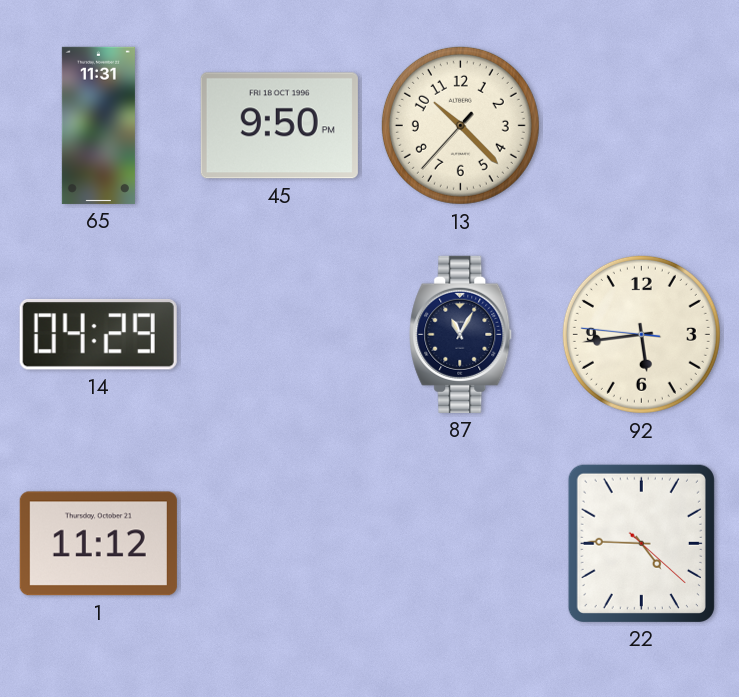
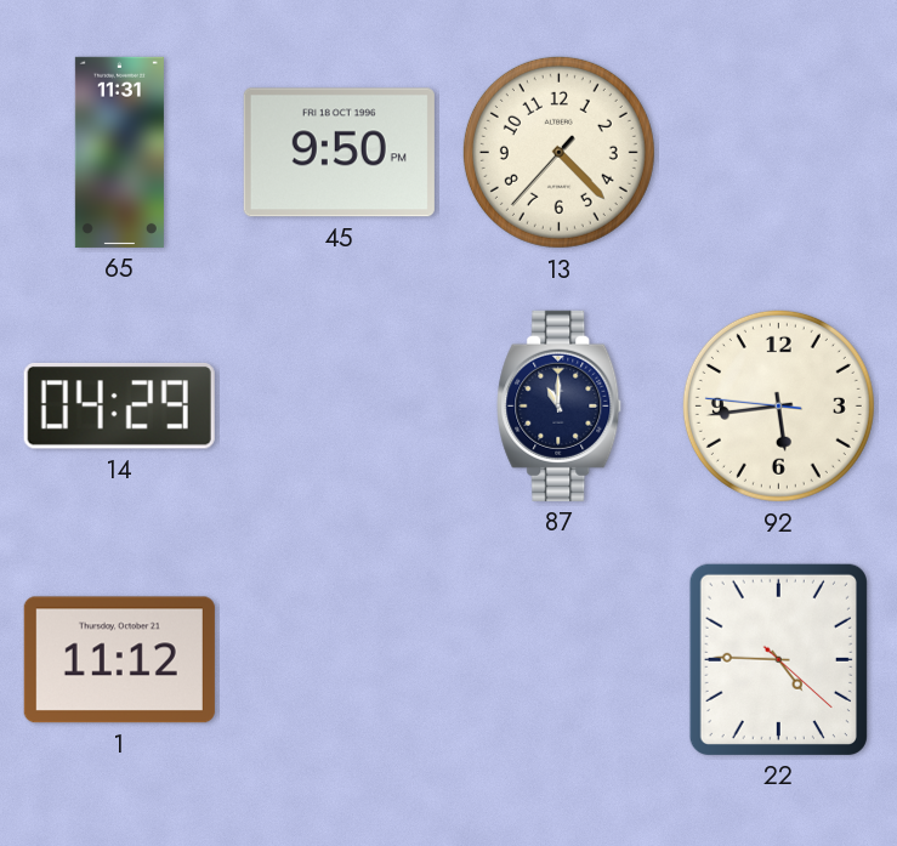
13: 10:22 -> 4:22
87: 11:05 -> 11:00
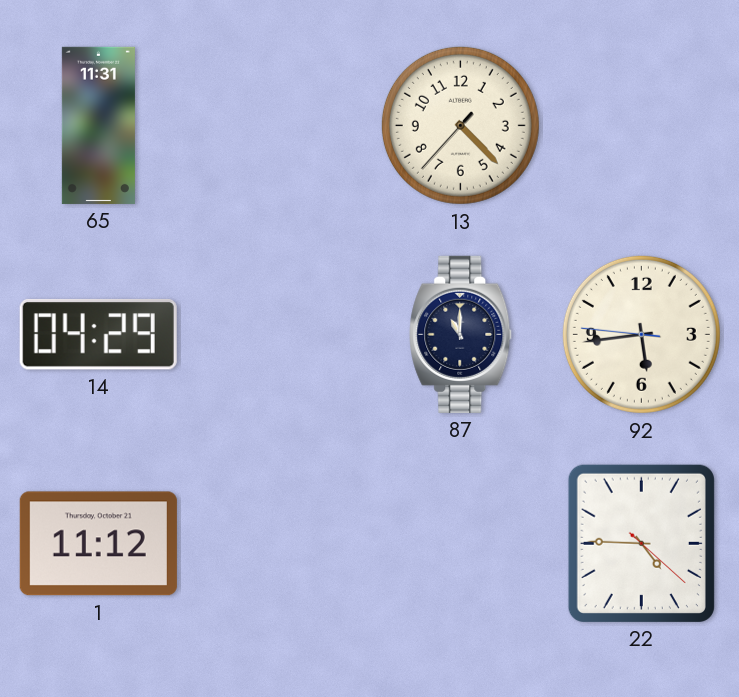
45: 9:50 -> none
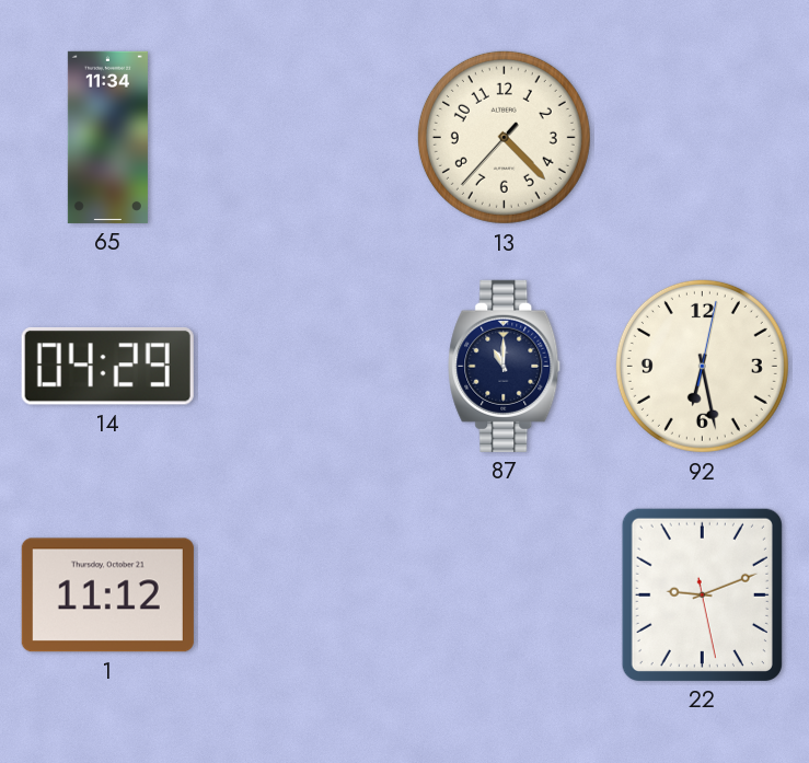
65: 11:31 -> 11:34
92: 5:43 -> 6:28
22: 4:45 -> 9:11
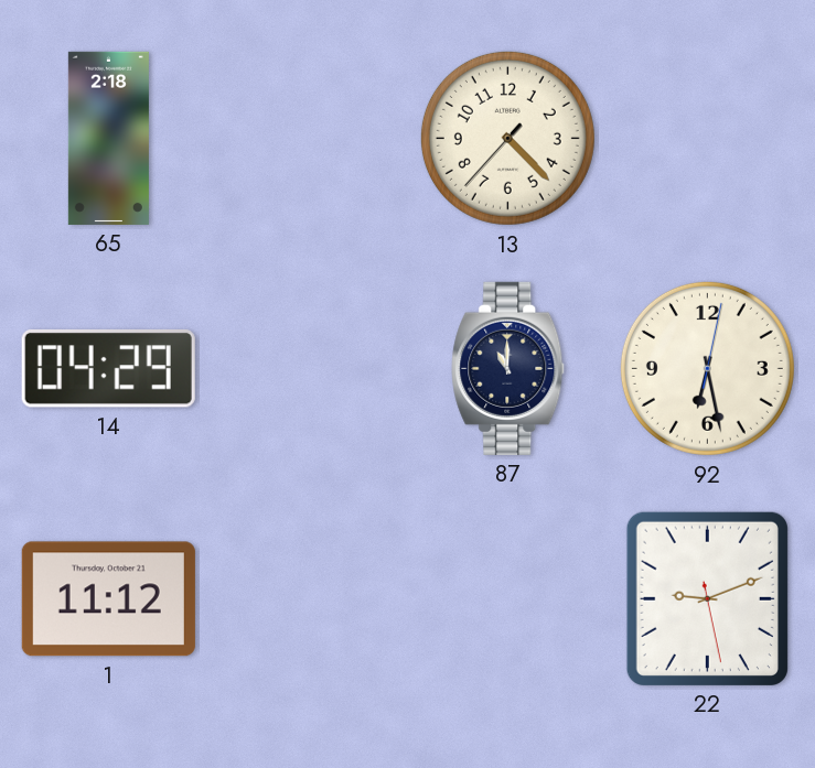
65: 11:34 -> 2:18
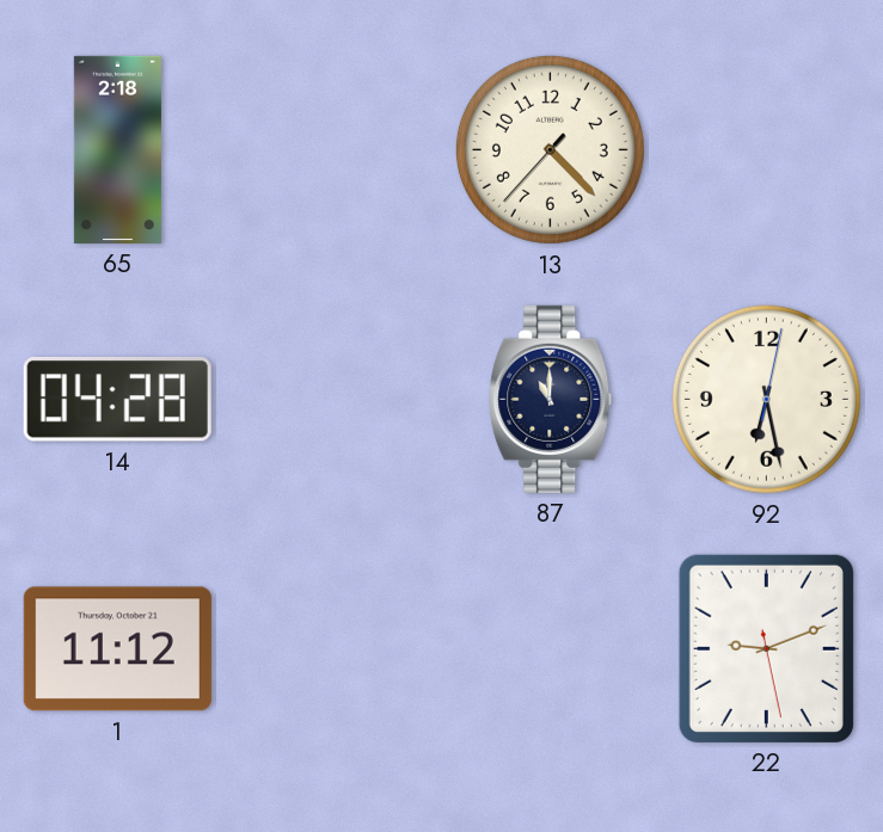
14: 04:29 -> 04:28
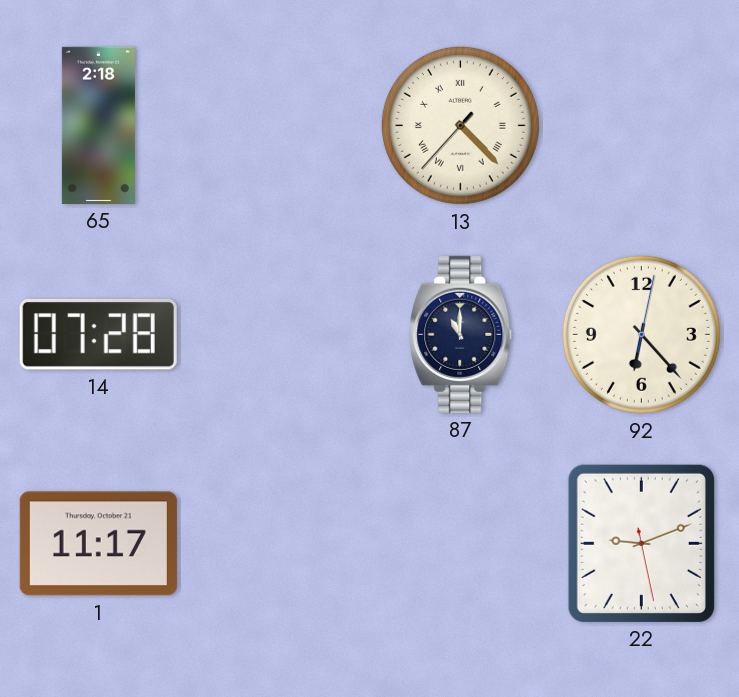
13 numerals: Arabic -> Roman
14: 04:28 -> 07:28
92: 6:28 -> 6:23
1: 11:12 -> 11:17
